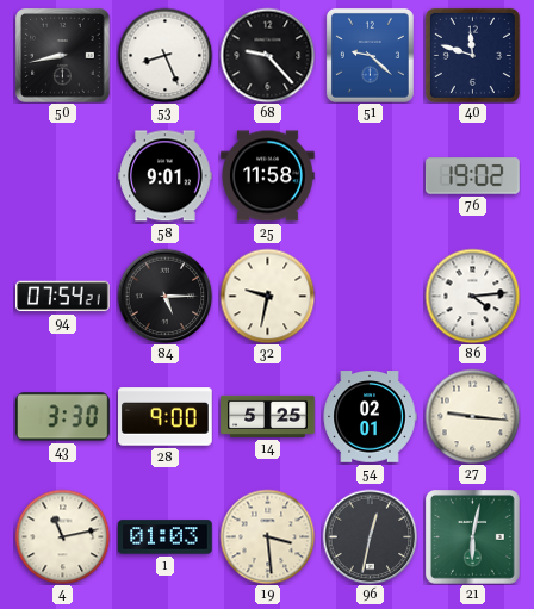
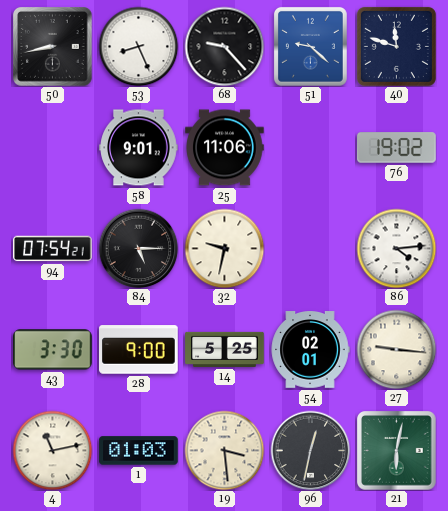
25: 11:58 -> 11:06
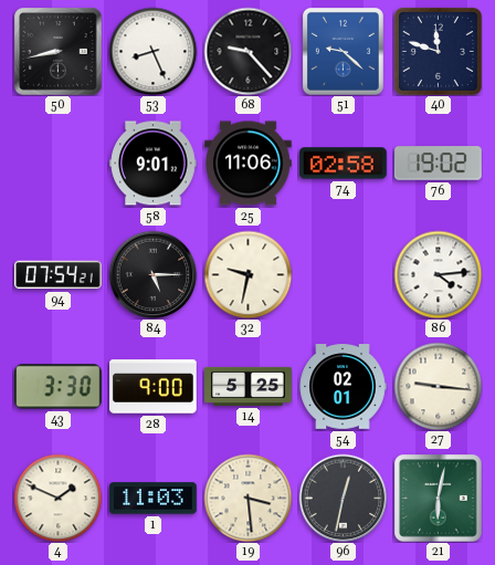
74: none -> 02:58
4: 11:13 -> 1:49
1: 01:03 -> 11:03
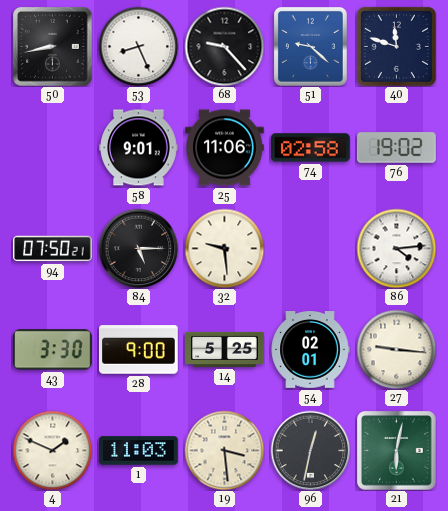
94: 07:54 -> 07:50
32: 9:32 -> 9:29
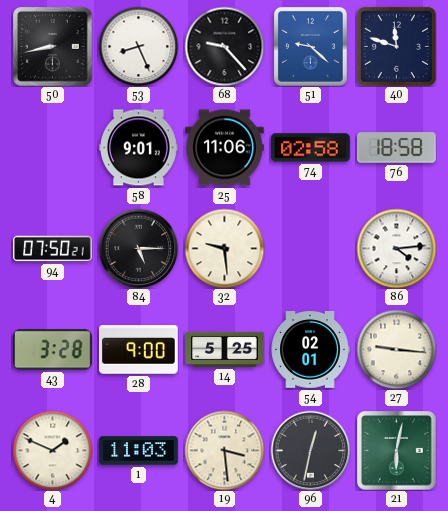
76: 19:02 -> 18:58
43: 3:30 -> 3:28
